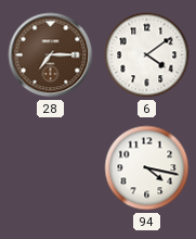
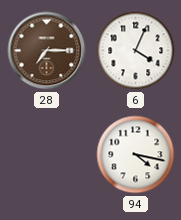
6: 4:09 -> 4:04
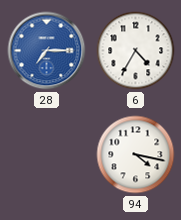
28 dial: brown -> blue
6: 4:04 -> 4:35
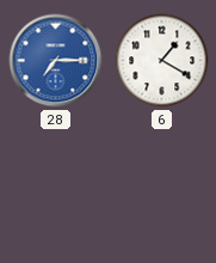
6: 4:35 -> 1:20
94: 4:17 -> none
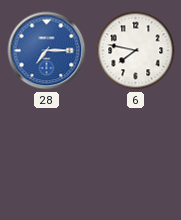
6: 1:20 -> 7:47
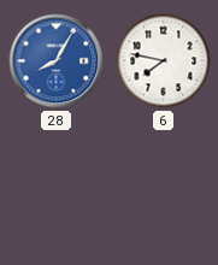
28: 7:15 -> 8:05
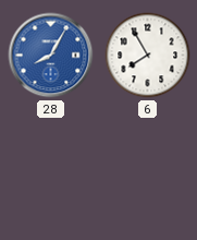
6: 7:47 -> 7:55
